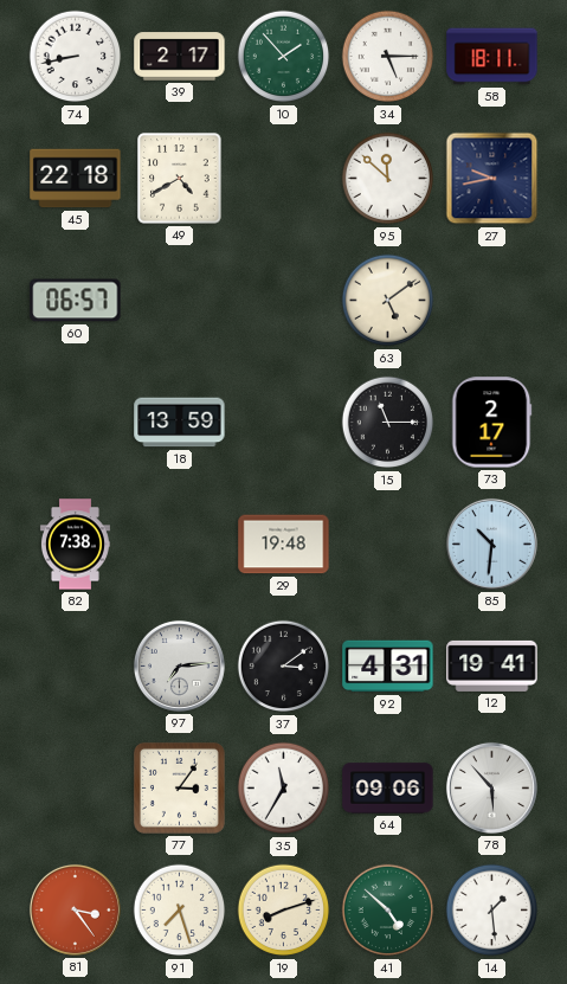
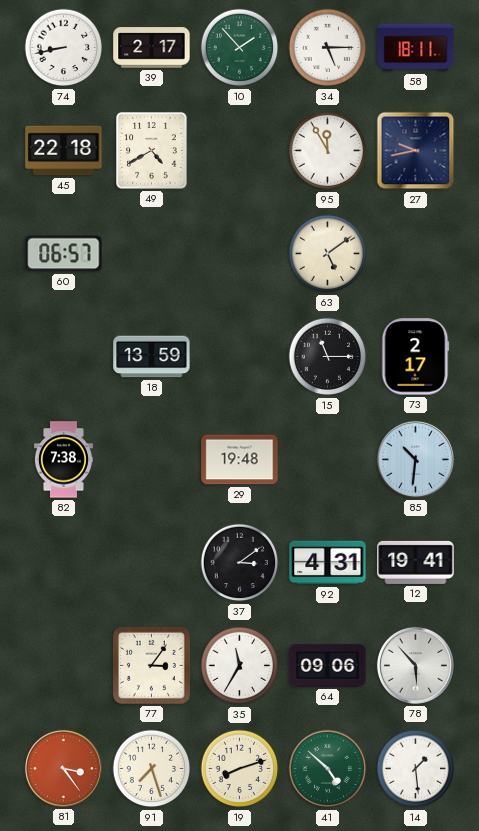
95: 11:52 -> 11:55
97: 7:14 -> none
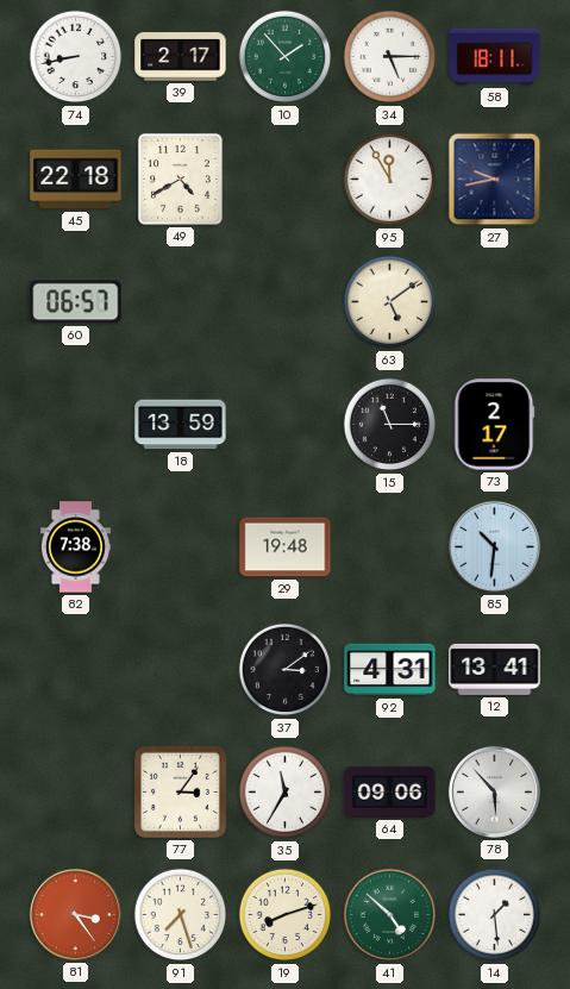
12: 19:41 -> 13:41
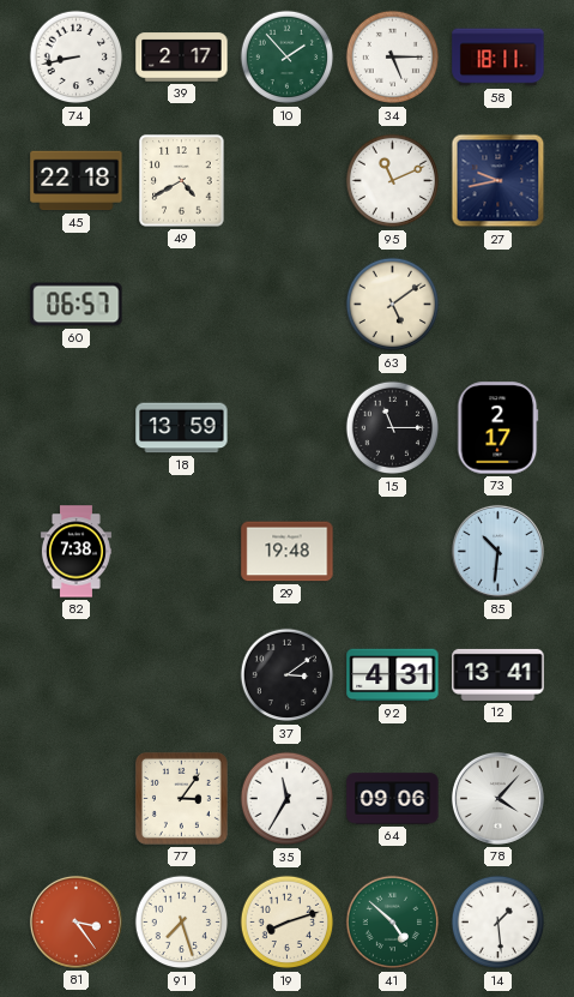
95: 11:55 -> 11:11
78: 5:53 -> 4:07
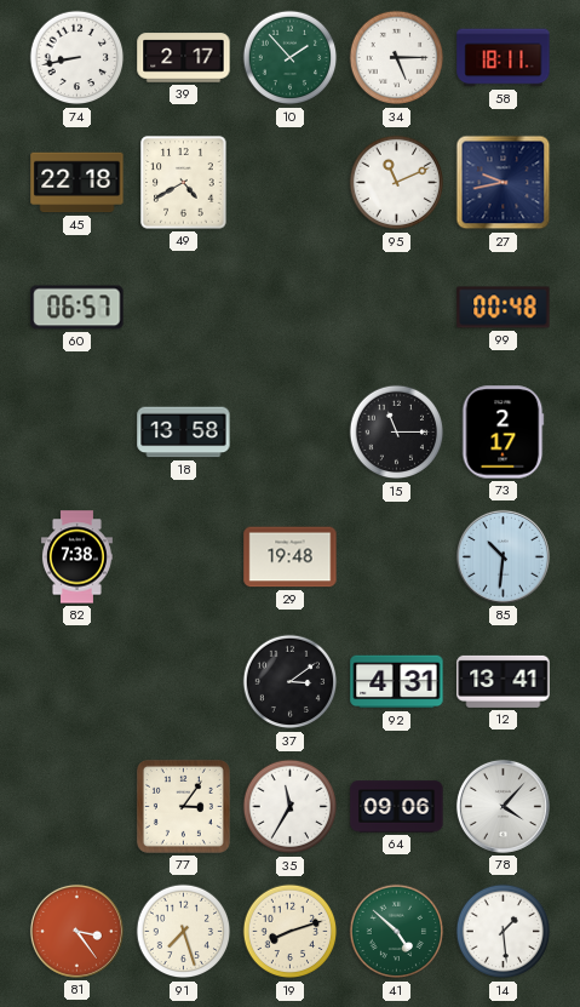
63: 5:09 -> none
99: none -> 00:48
18: 13:59 -> 13:58
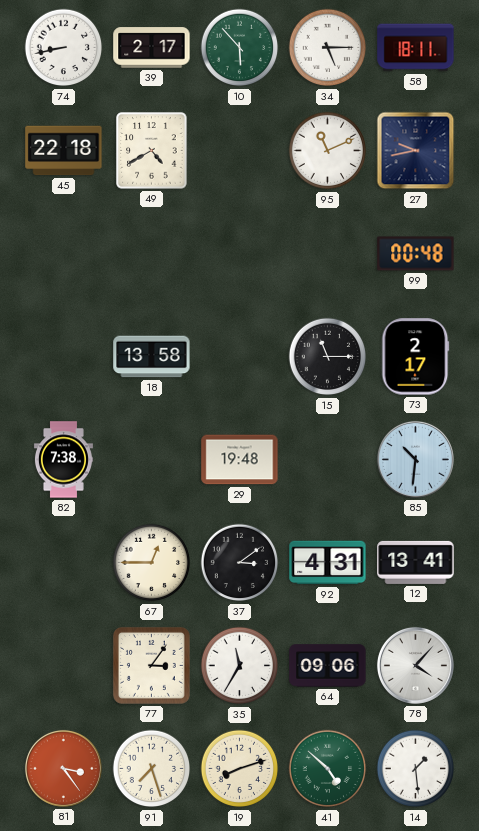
10: 1:53 -> 5:53
60: 06:57 -> none
67: none -> 12:45
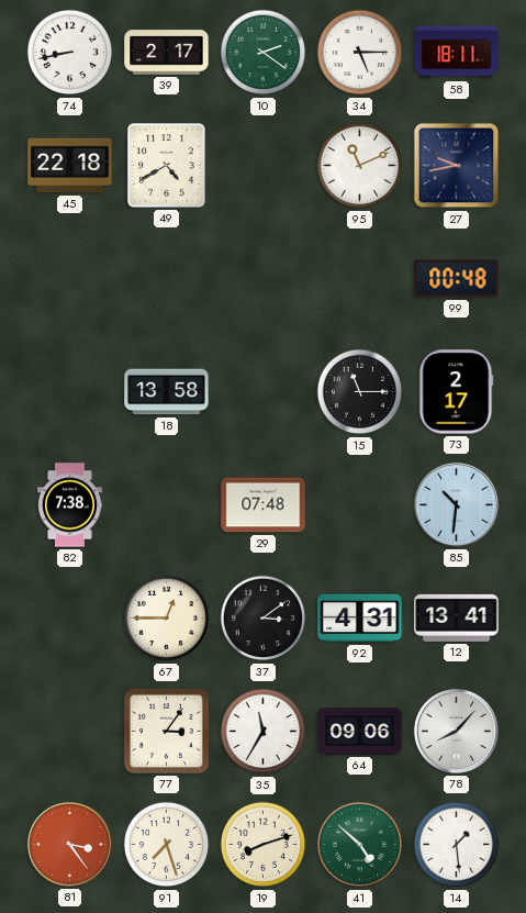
10: 5:53 -> 2:21
29: 19:48 -> 07:48
78: 4:07 -> 8:07
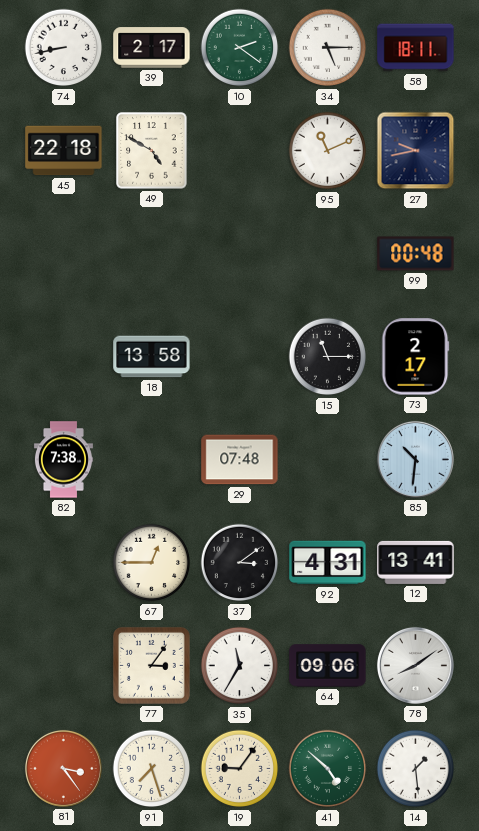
49: 4:40 -> 4:50
78: 8:07 -> 8:09
19: 8:12 -> 9:06
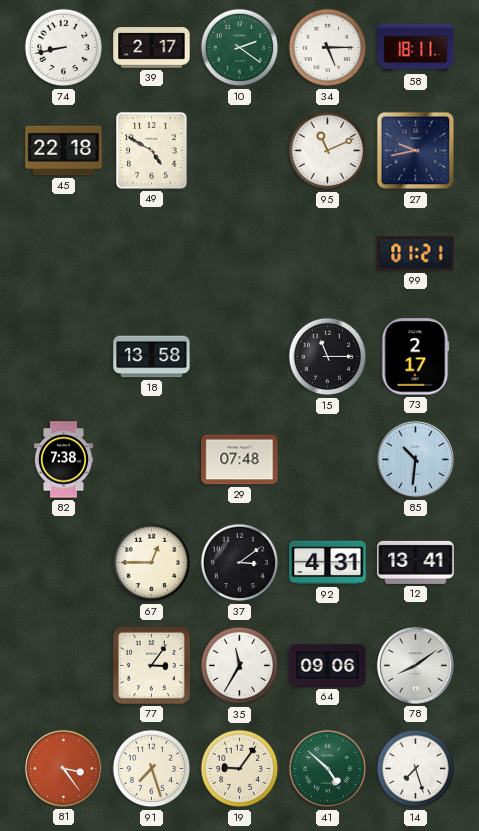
99: 00:48 -> 01:21
14: 1:29 -> 7:27
